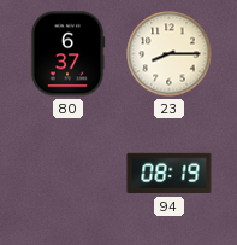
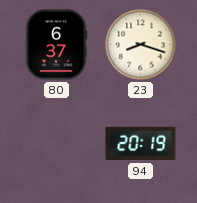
23: 8:15 -> 8:18
94: 08:19 -> 20:19
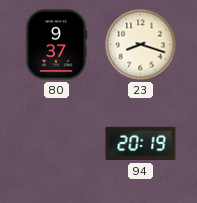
80: 6:37 -> 9:37
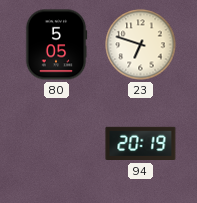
80: 9:37 -> 5:05
23: 8:18 -> 6:48
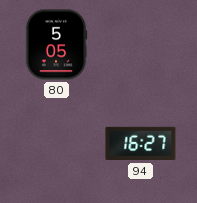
23: 6:48 -> none
94: 20:19 -> 16:27
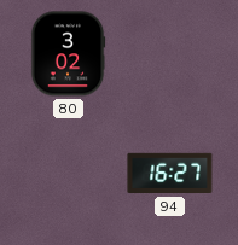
80: 5:05 -> 3:02
